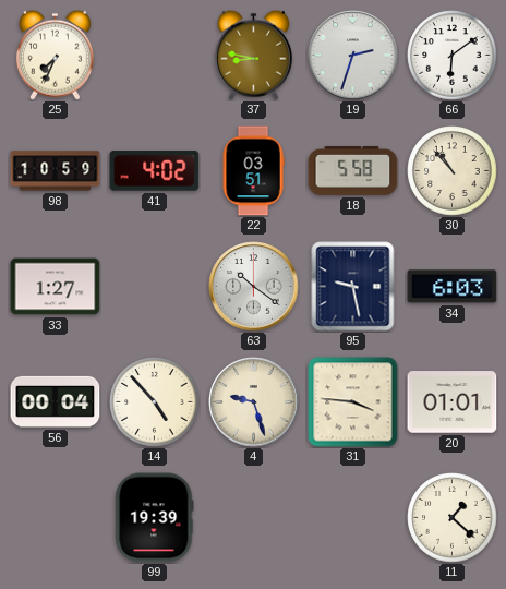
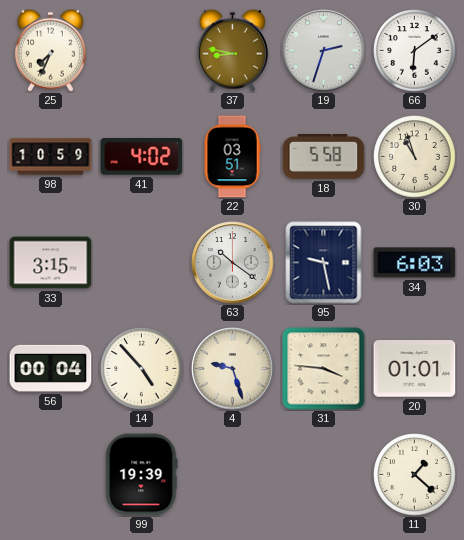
30: 10:53 -> 10:57
33: 1:27 -> 3:15
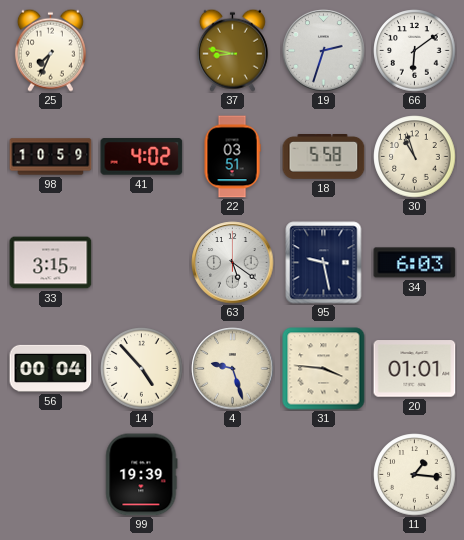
63: 10:21 -> 5:21
11: 1:22 -> 1:16
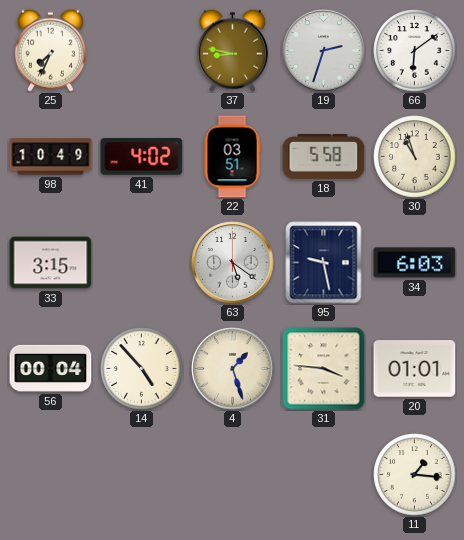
98: 10:59 -> 10:49
4: 9:27 -> 1:27
99: 19:39 -> none
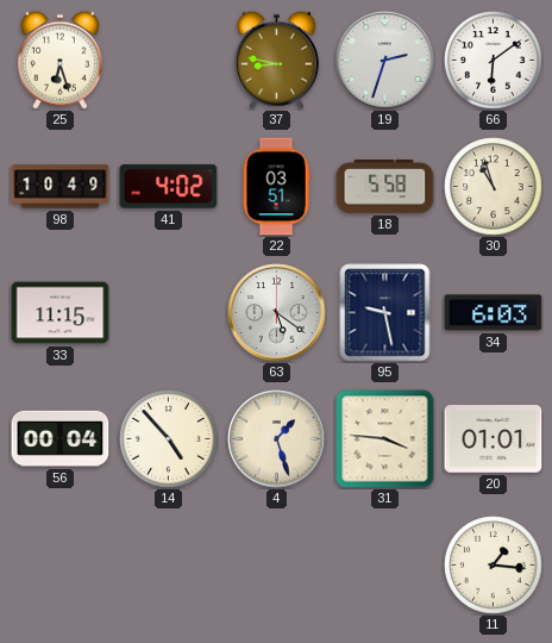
25: 7:34 -> 6:27
33: 3:15 -> 11:15
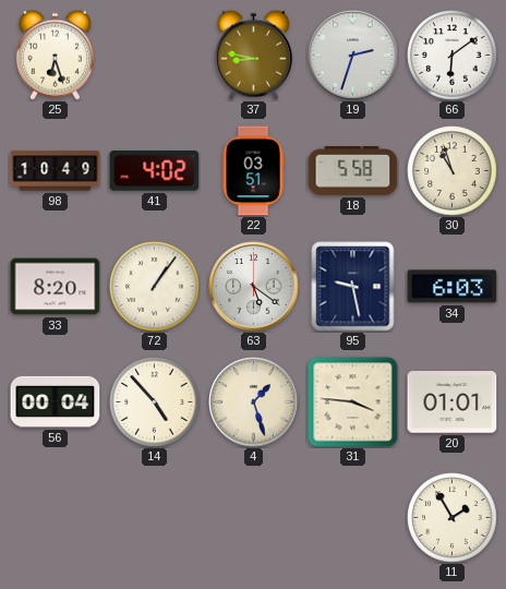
33: 11:15 -> 8:20
72: none -> 1:06
11: 1:16 -> 1:55
